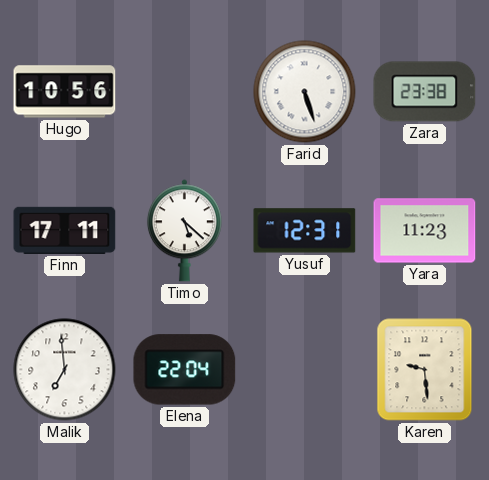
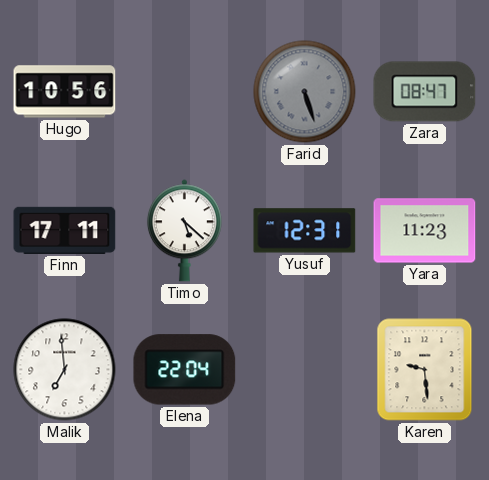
Farid dial: white -> grey
Zara: 23:38 -> 08:47
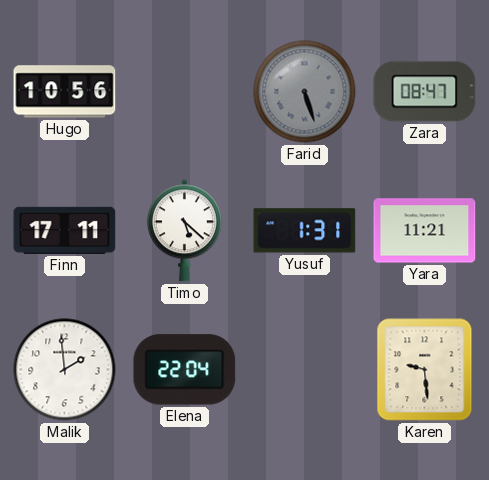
Yusuf: 12:31 -> 1:31
Yara: 11:23 -> 11:21
Malik: 6:59 -> 1:59
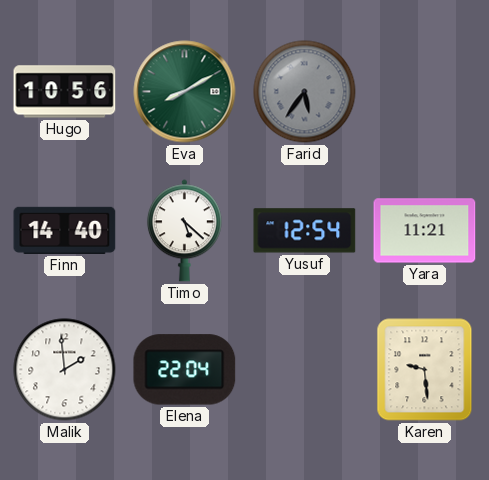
Eva: none -> 8:10
Farid: 5:27 -> 5:36
Zara: 08:47 -> none
Finn: 17:11 -> 14:40
Yusuf: 1:31 -> 12:54
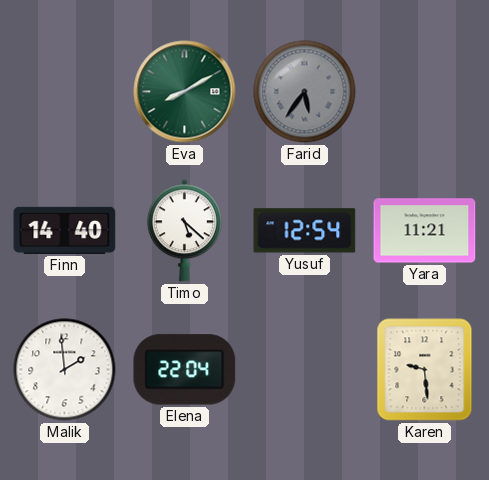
Hugo: 10:56 -> none
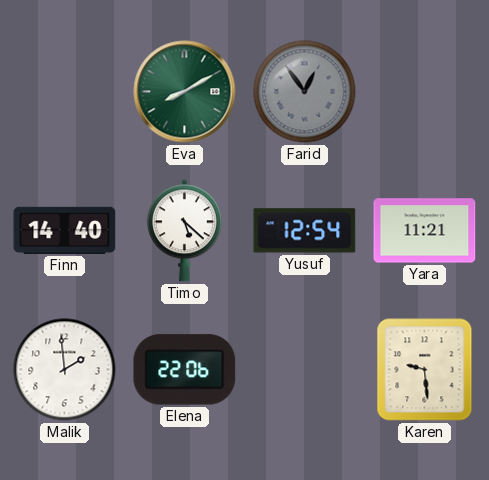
Farid: 5:36 -> 12:54
Elena: 22:04 -> 22:06
